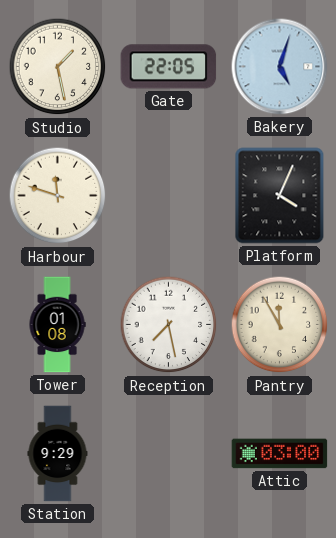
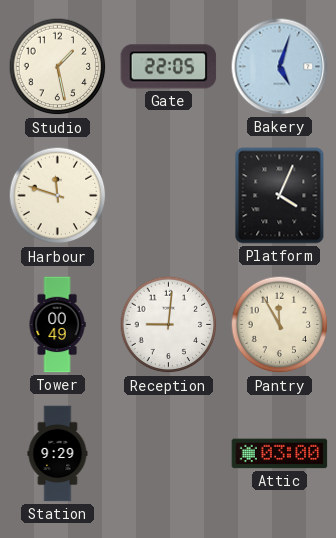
Tower: 01:08 -> 00:49
Reception: 7:28 -> 9:01
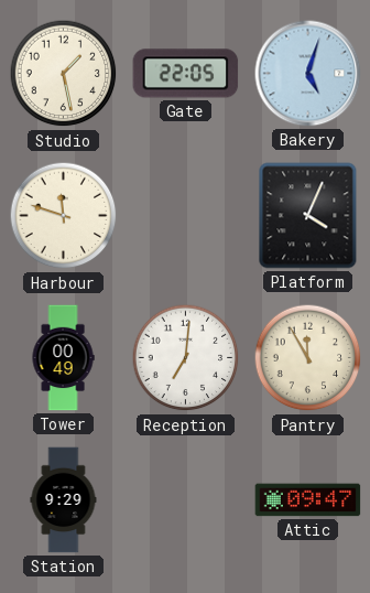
Reception: 9:01 -> 7:01
Attic: 03:00 -> 09:47
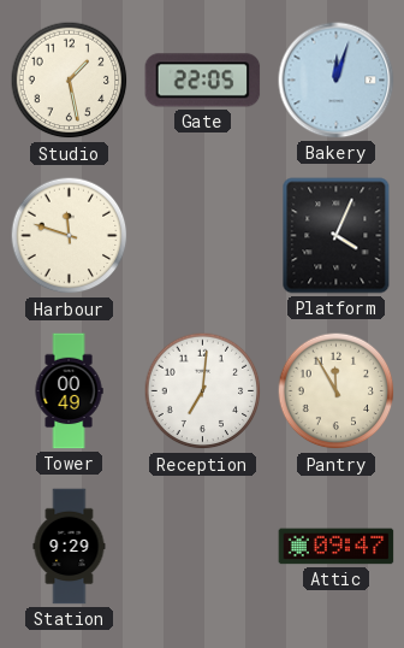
Bakery: 5:03 -> 12:03
